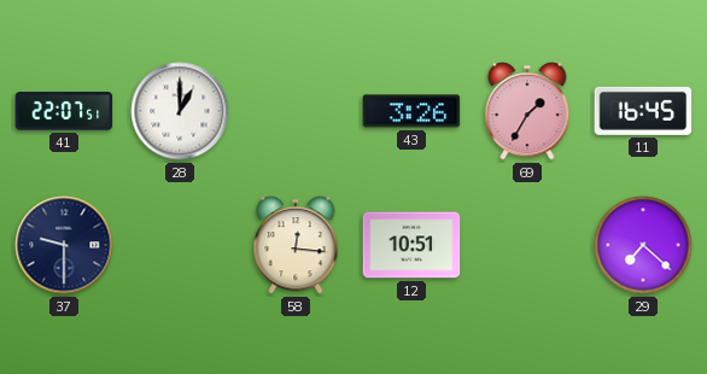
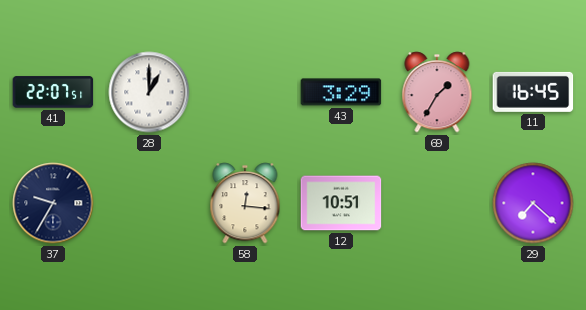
43: 3:26 -> 3:29
37: 9:30 -> 9:35
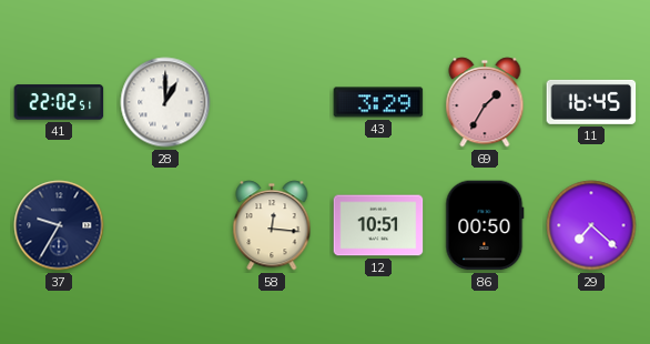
41: 22:07 -> 22:02
86: none -> 00:50
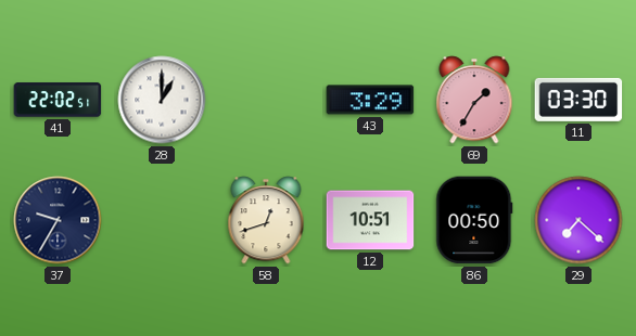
11: 16:45 -> 03:30
58: 12:16 -> 12:42
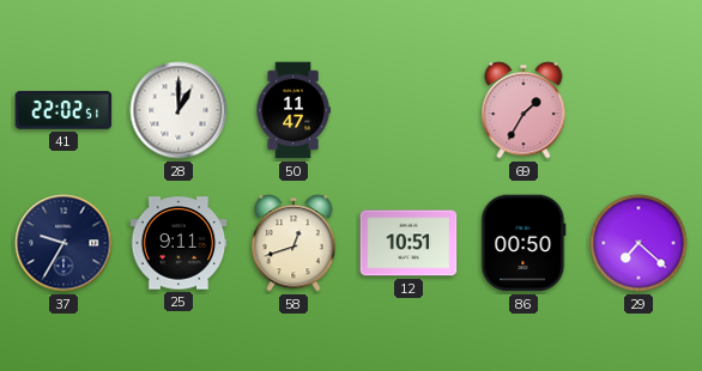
50: none -> 11:47
43: 3:29 -> none
11: 03:30 -> none
25: none -> 9:11
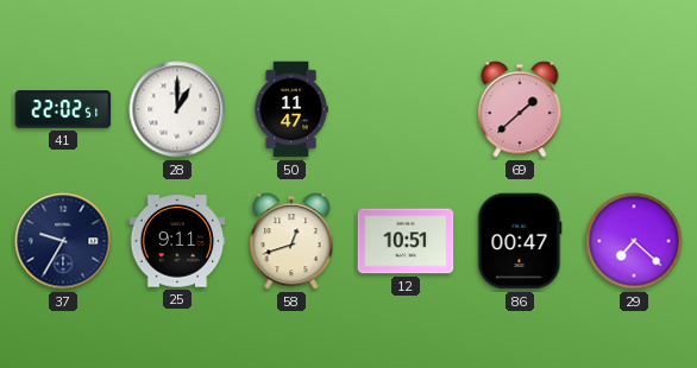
69: 1:35 -> 1:38
86: 00:50 -> 00:47
